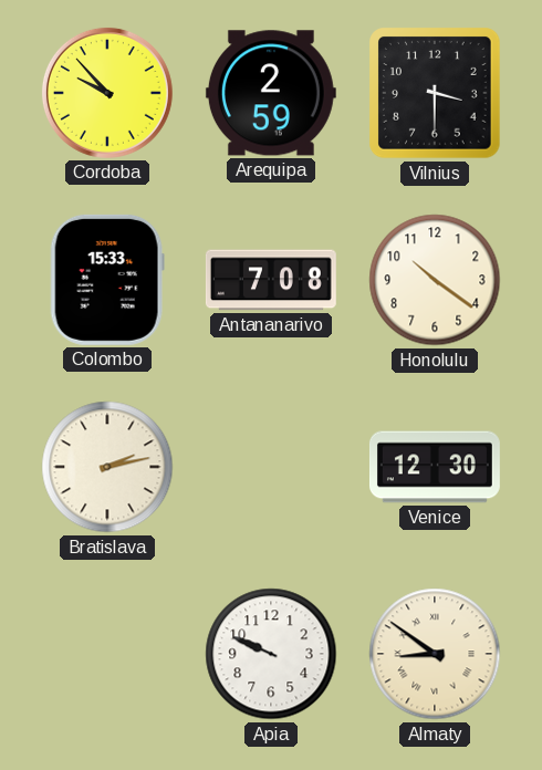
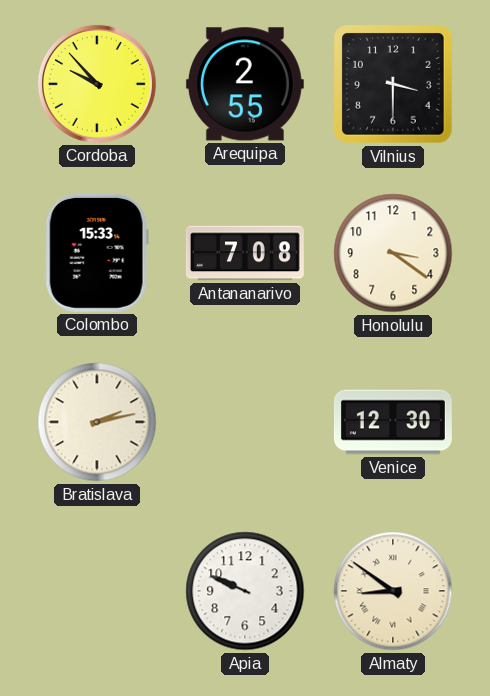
Arequipa: 2:59 -> 2:55
Honolulu: 10:21 -> 3:21
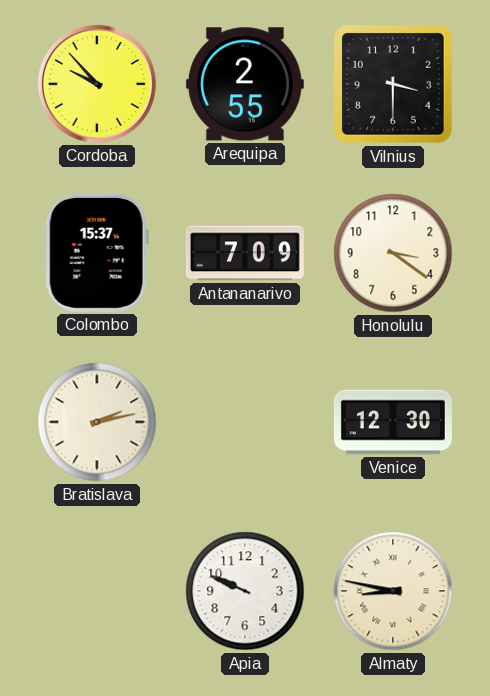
Colombo: 15:33 -> 15:37
Antananarivo: 7:08 -> 7:09
Almaty: 8:51 -> 8:47
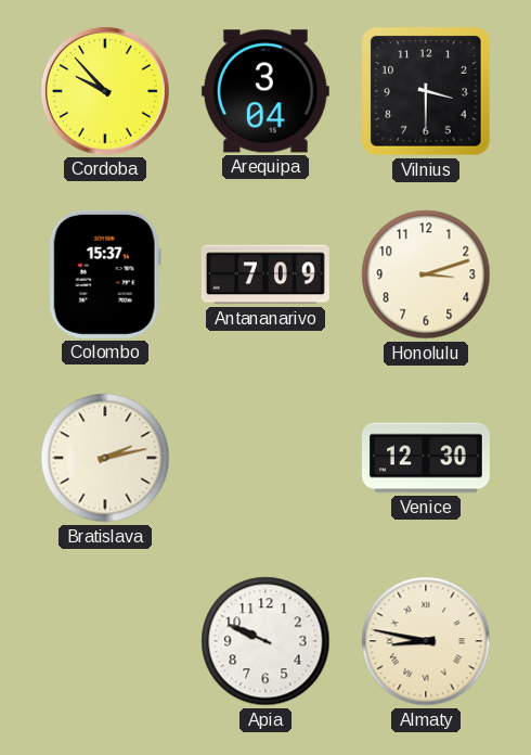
Arequipa: 2:55 -> 3:04
Honolulu: 3:21 -> 3:12
